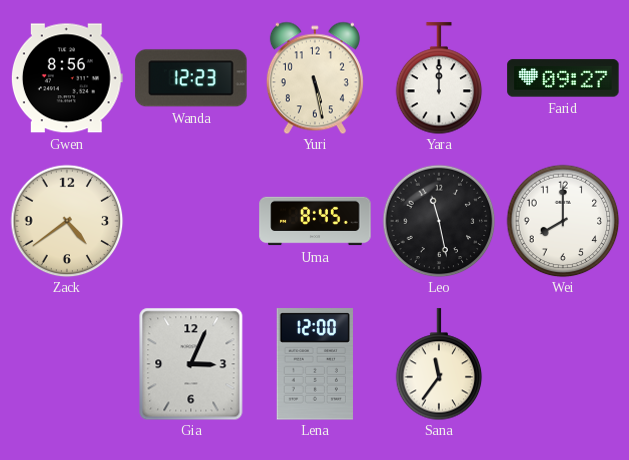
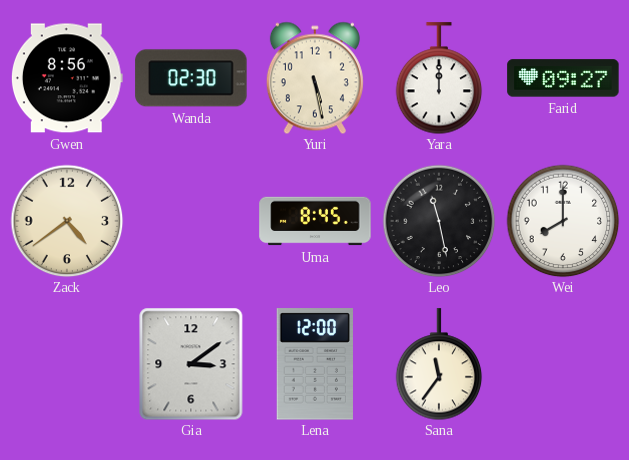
Wanda: 12:23 -> 02:30
Gia: 3:04 -> 3:09
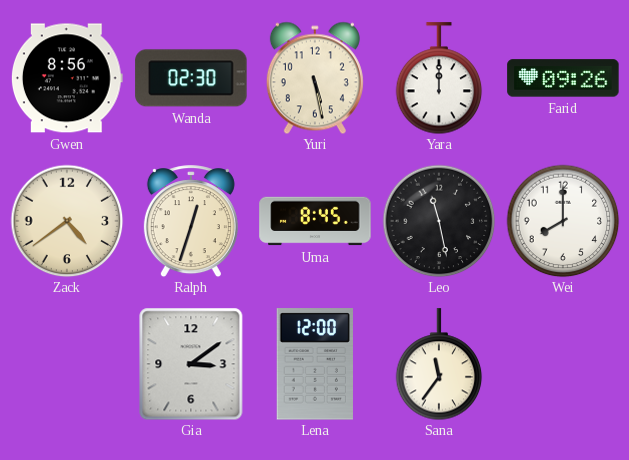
Farid: 09:27 -> 09:26
Ralph: none -> 12:33
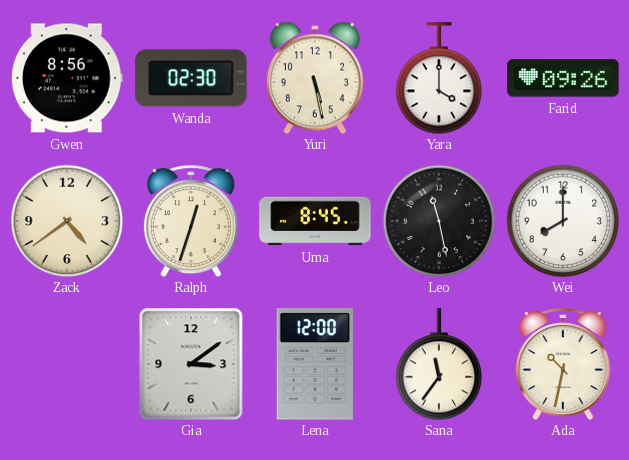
Yara: 12:00 -> 4:00
Ada: none -> 10:32
